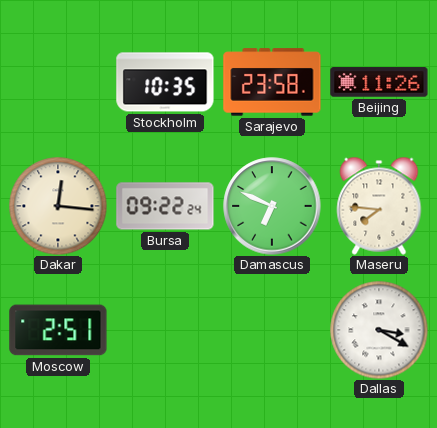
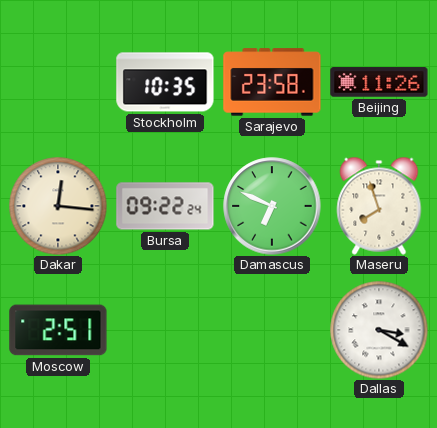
Maseru: 7:46 -> 7:57
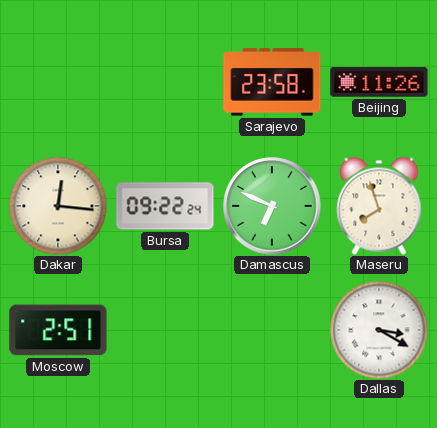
Stockholm: 10:35 -> none
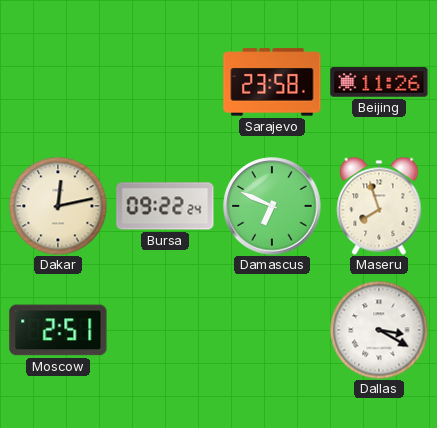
Dakar: 12:16 -> 12:13
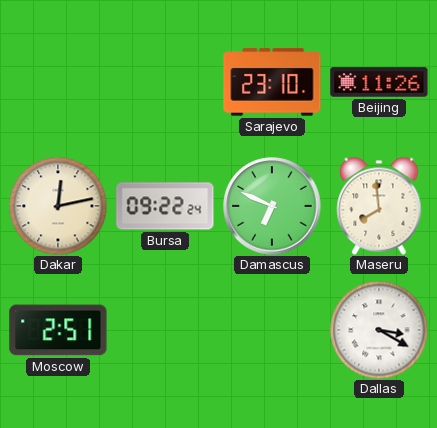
Sarajevo: 23:58 -> 23:10
Maseru: 7:57 -> 7:59
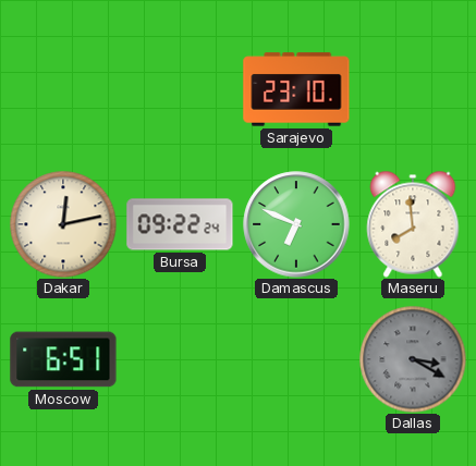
Beijing: 11:26 -> none
Moscow: 2:51 -> 6:51
Dallas dial: white -> grey
